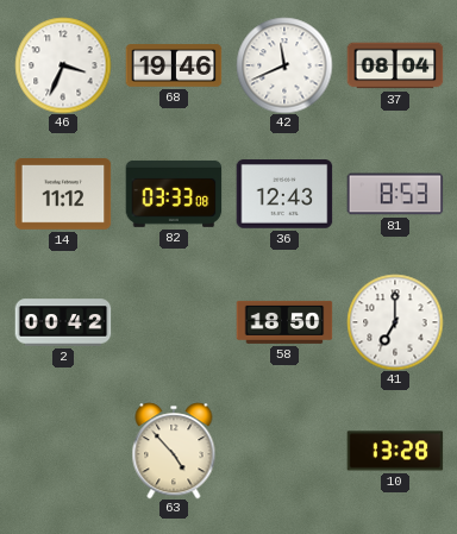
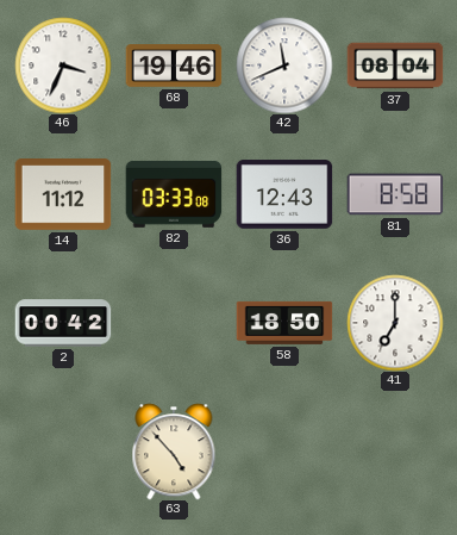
81: 8:53 -> 8:58
10: 13:28 -> none
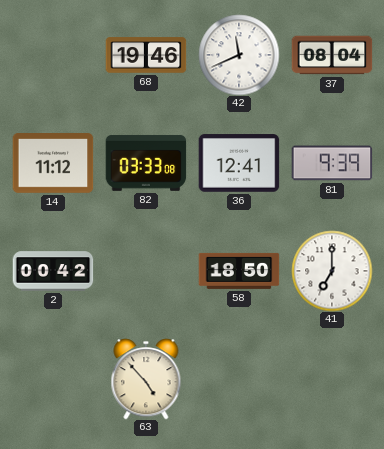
46: 3:34 -> none
36: 12:43 -> 12:41
81: 8:58 -> 9:39
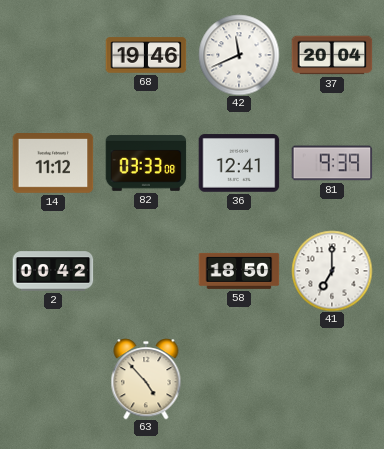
37: 08:04 -> 20:04
